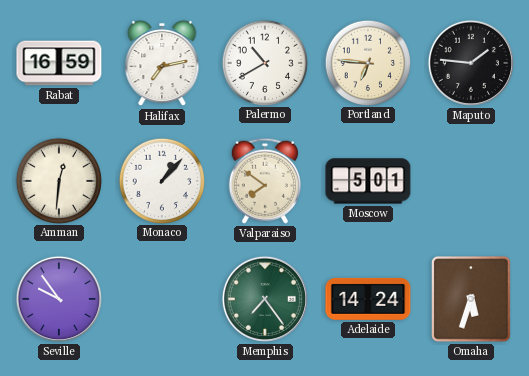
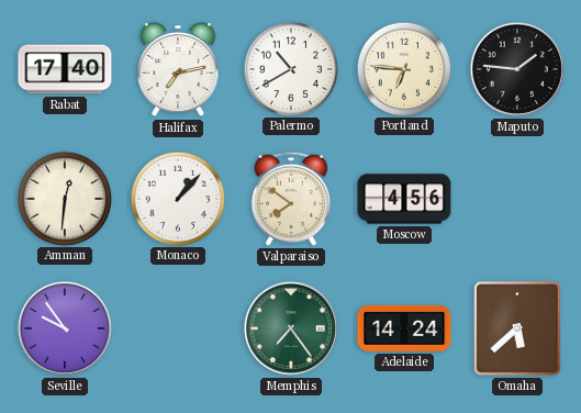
Rabat: 16:59 -> 17:40
Moscow: 5:01 -> 4:56
Omaha: 5:33 -> 5:38
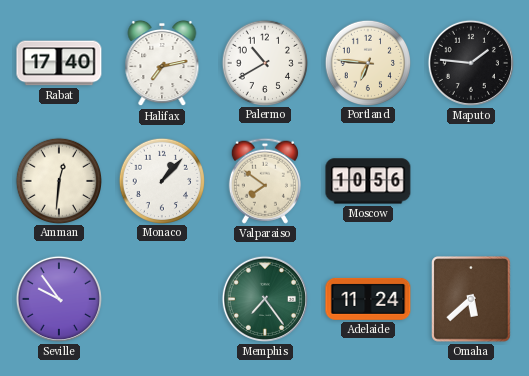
Moscow: 4:56 -> 10:56
Adelaide: 14:24 -> 11:24
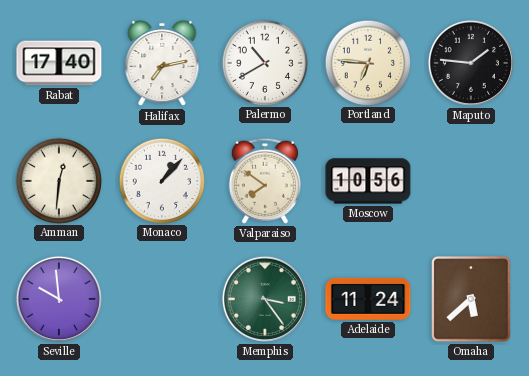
Seville: 9:54 -> 9:59
Memphis: 7:24 -> 3:24
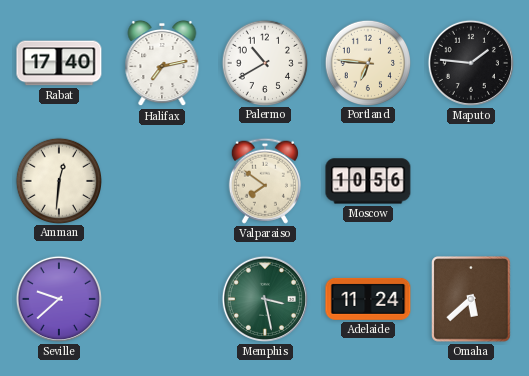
Monaco: 1:07 -> none
Seville: 9:59 -> 9:38
Memphis: 3:24 -> 3:28
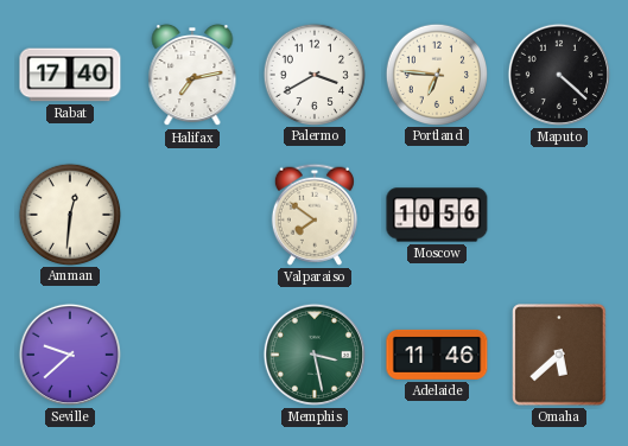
Palermo: 10:40 -> 3:40
Maputo: 1:46 -> 4:22
Adelaide: 11:24 -> 11:46
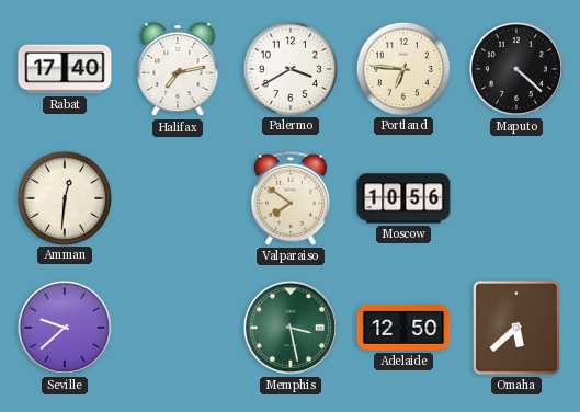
Adelaide: 11:46 -> 12:50
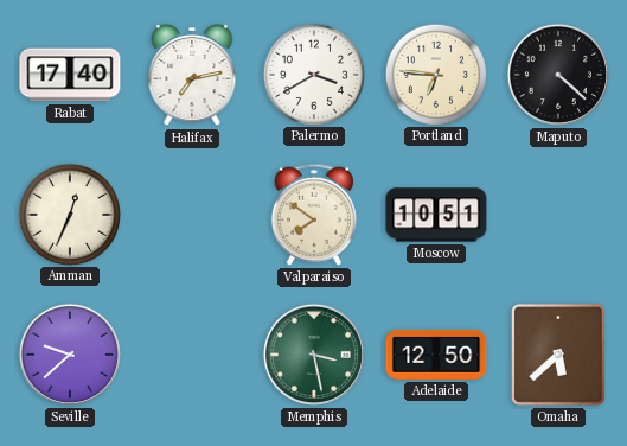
Amman: 12:31 -> 12:34
Moscow: 10:56 -> 10:51
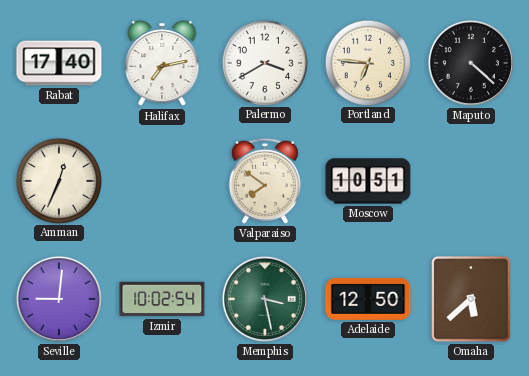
Seville: 9:38 -> 9:01
Izmir: none -> 10:02
